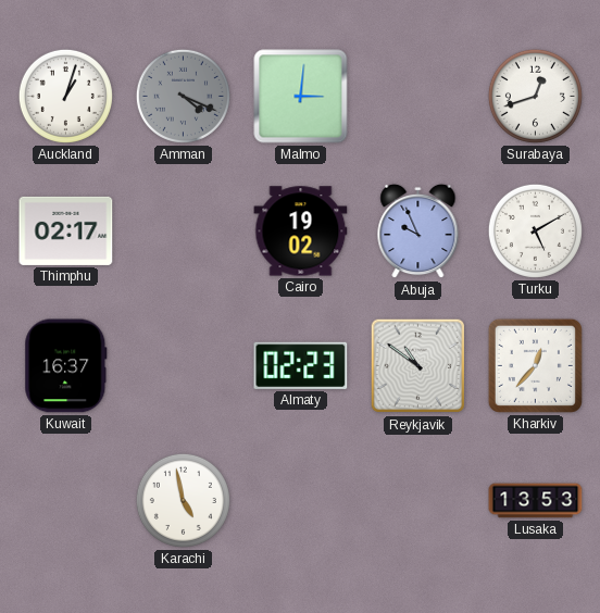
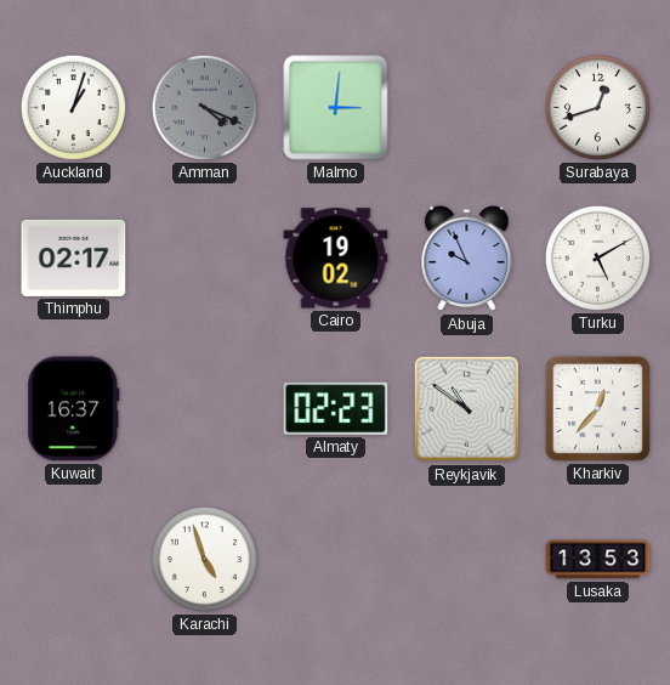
Karachi: 4:58 -> 4:57
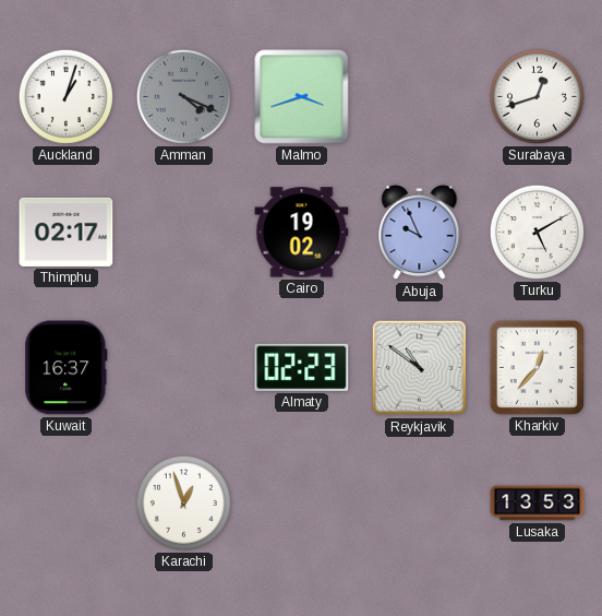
Malmo: 3:01 -> 3:42
Karachi: 4:57 -> 12:57
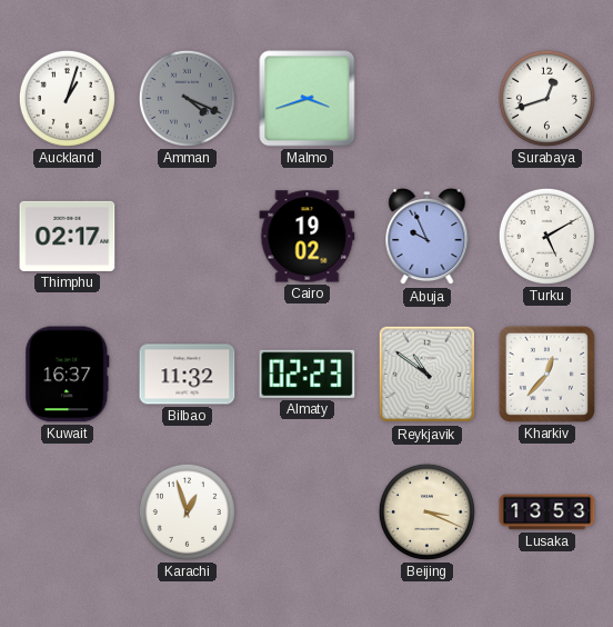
Bilbao: none -> 11:32
Beijing: none -> 3:19
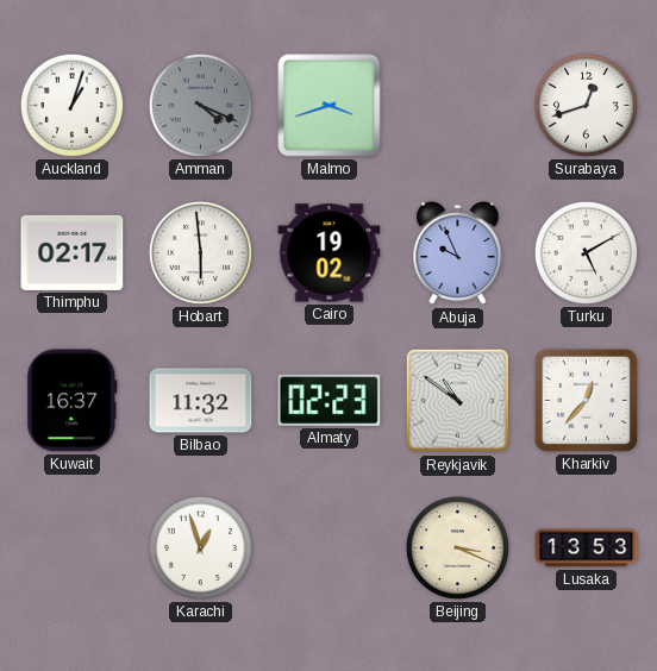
Hobart: none -> 5:59
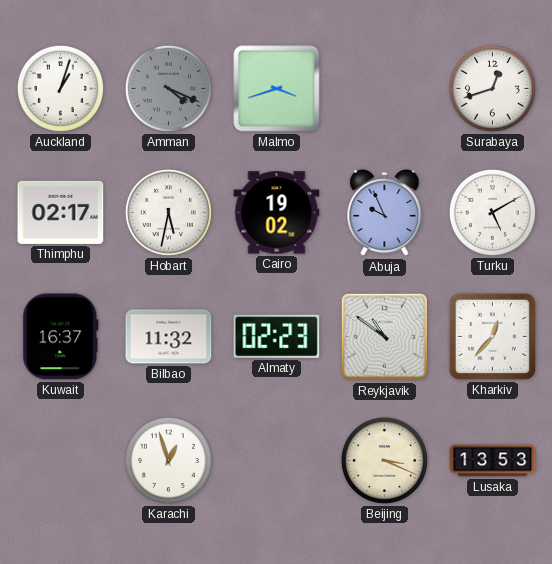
Hobart: 5:59 -> 5:32
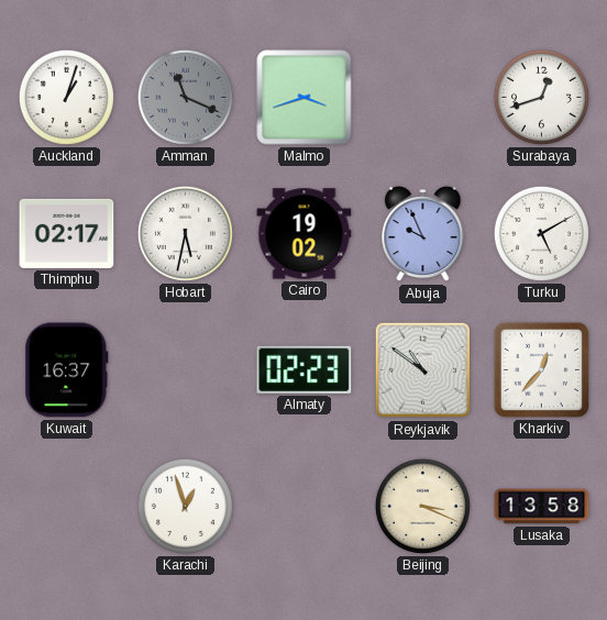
Amman: 4:19 -> 11:19
Bilbao: 11:32 -> none
Lusaka: 13:53 -> 13:58
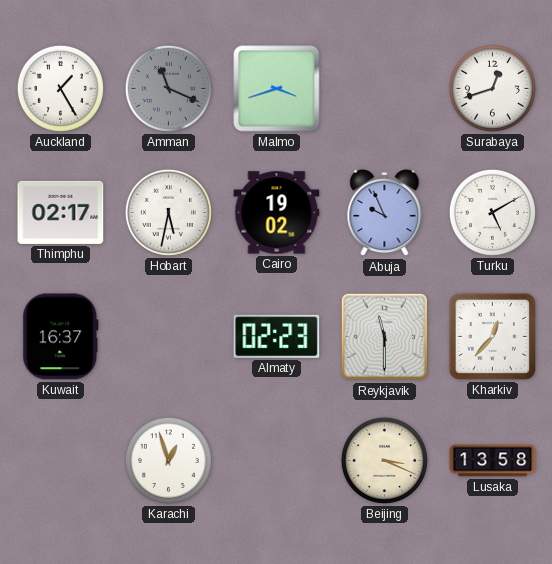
Auckland: 1:03 -> 1:25
Reykjavik: 10:51 -> 11:30
